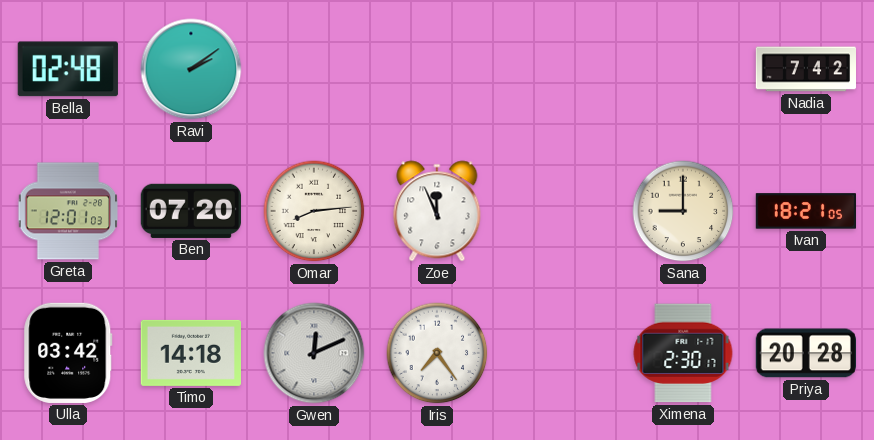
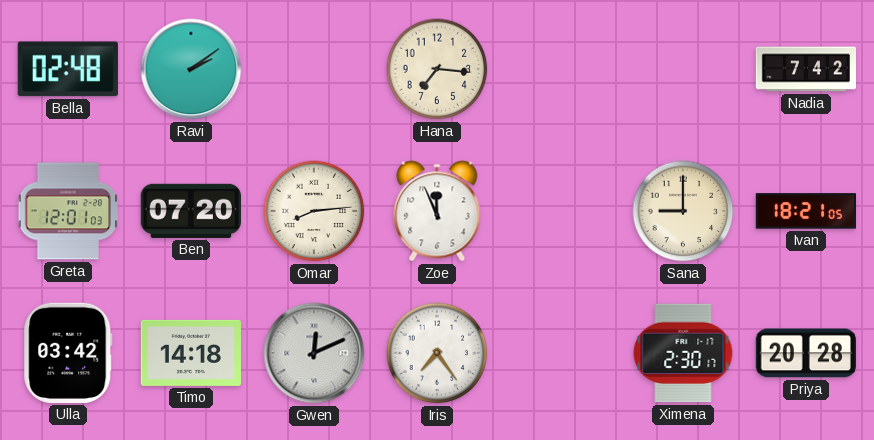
Hana: none -> 7:16
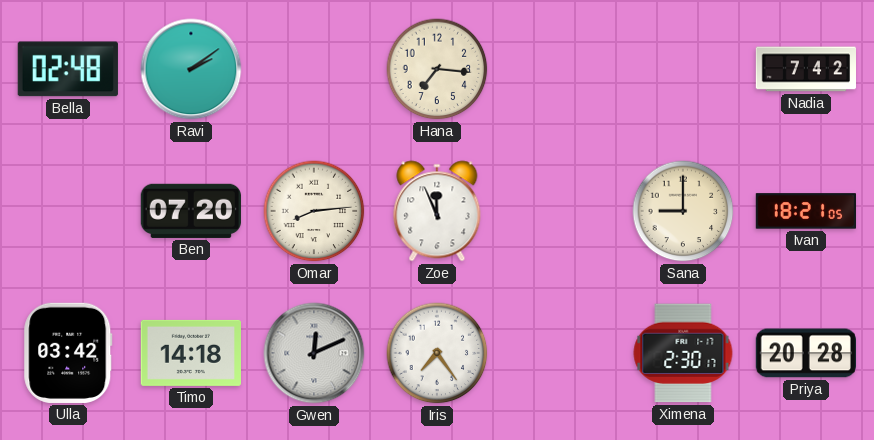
Greta: 12:01 -> none
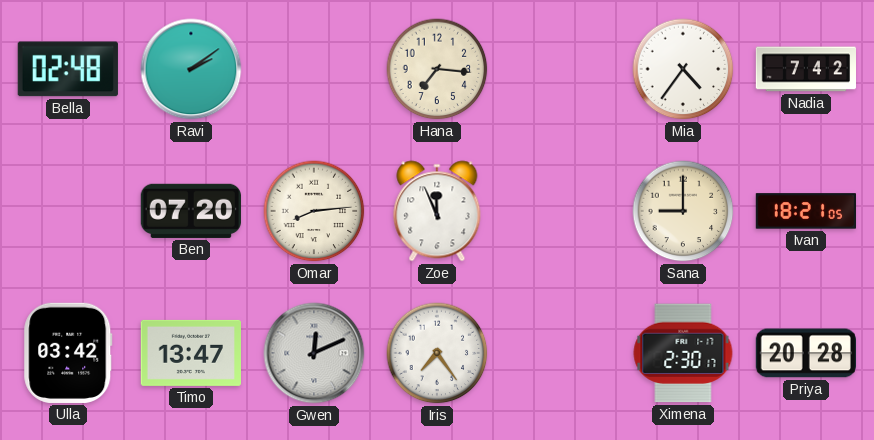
Mia: none -> 4:36
Timo: 14:18 -> 13:47
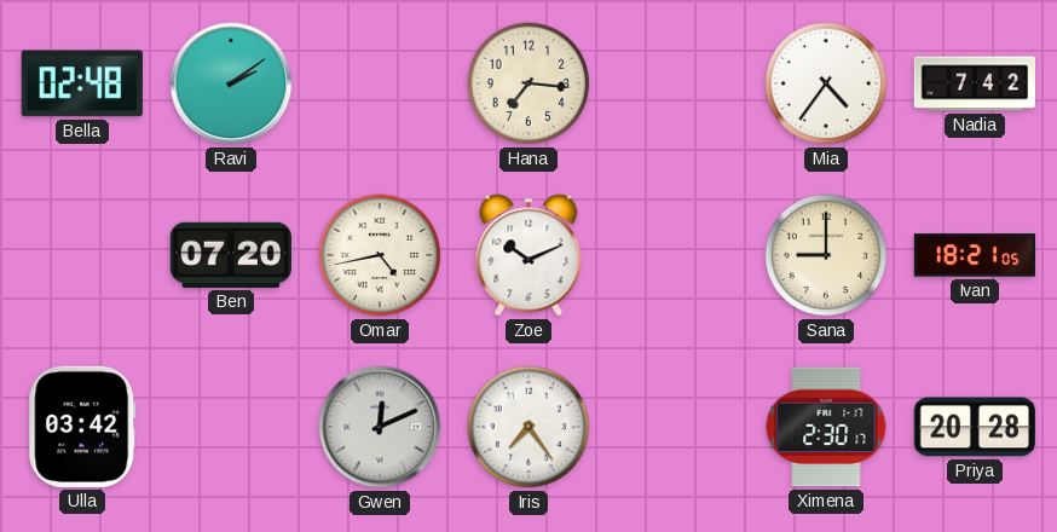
Omar: 8:14 -> 4:43
Zoe: 11:56 -> 10:11
Timo: 13:47 -> none
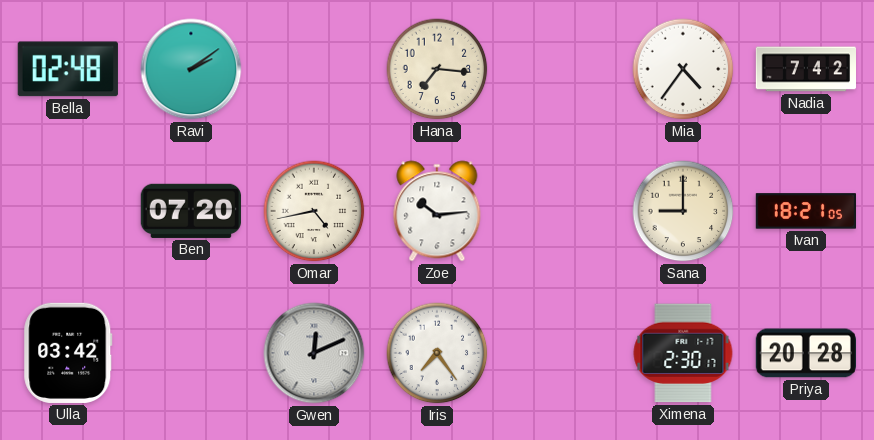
Zoe: 10:11 -> 10:14
